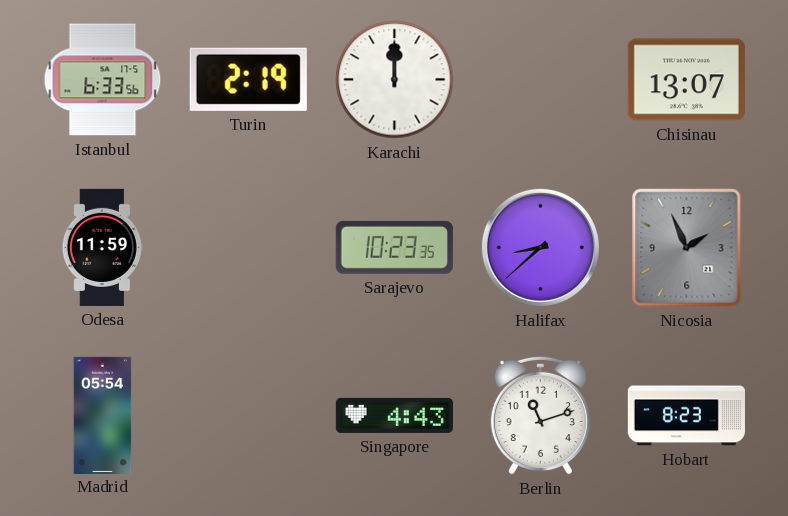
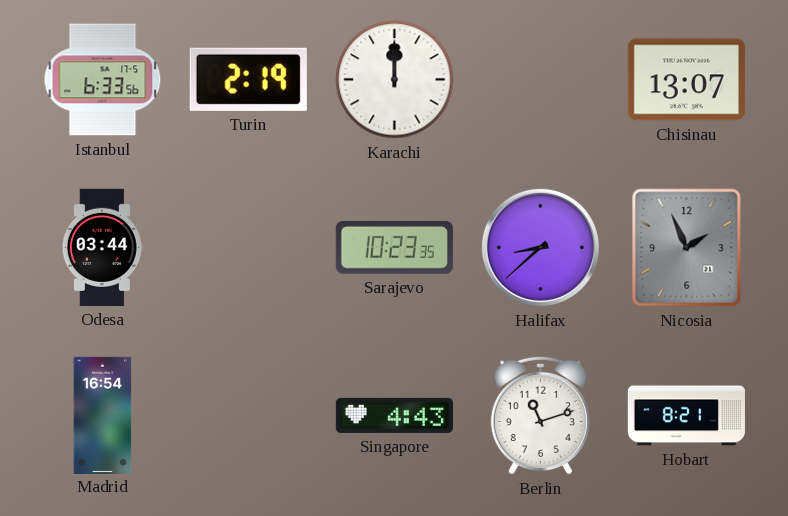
Odesa: 11:59 -> 03:44
Madrid: 05:54 -> 16:54
Hobart: 8:23 -> 8:21
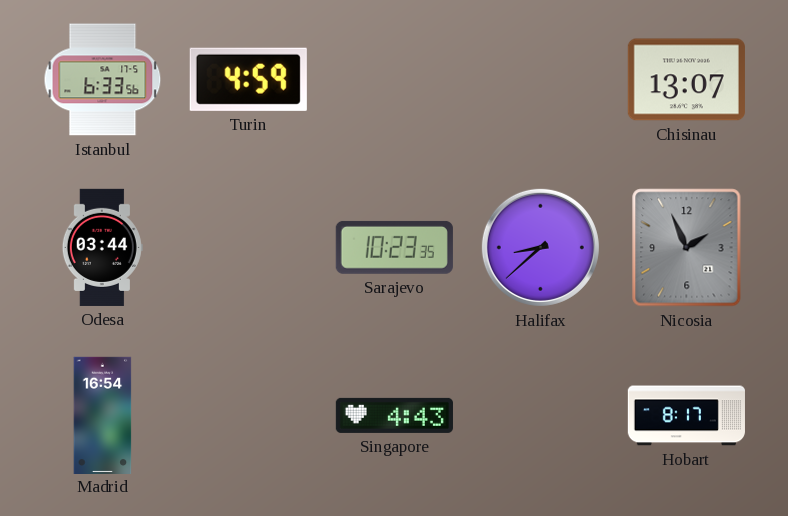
Turin: 2:19 -> 4:59
Karachi: 12:00 -> none
Berlin: 11:12 -> none
Hobart: 8:21 -> 8:17
